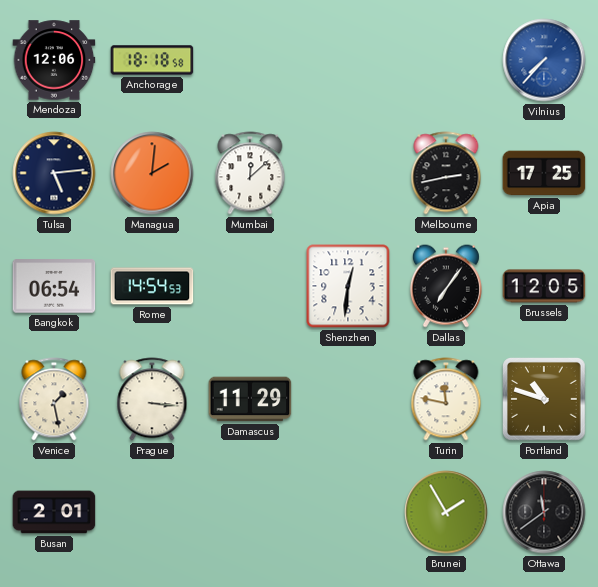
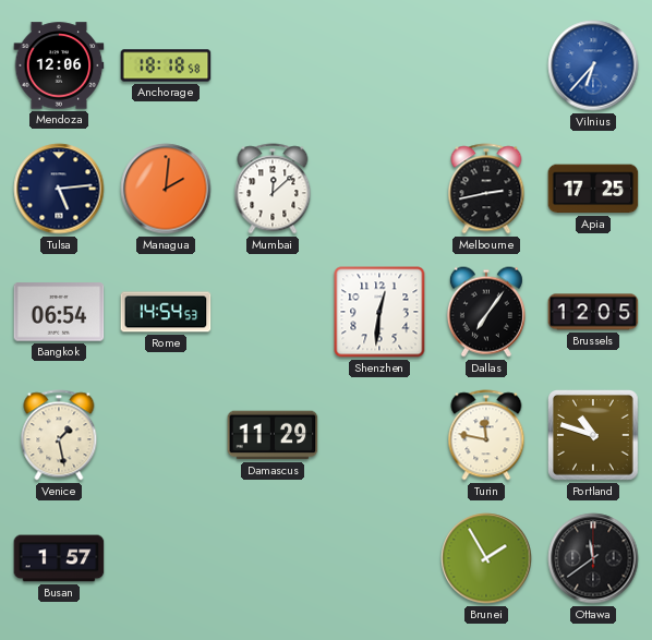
Vilnius: 7:37 -> 6:37
Prague: 3:16 -> none
Busan: 2:01 -> 1:57
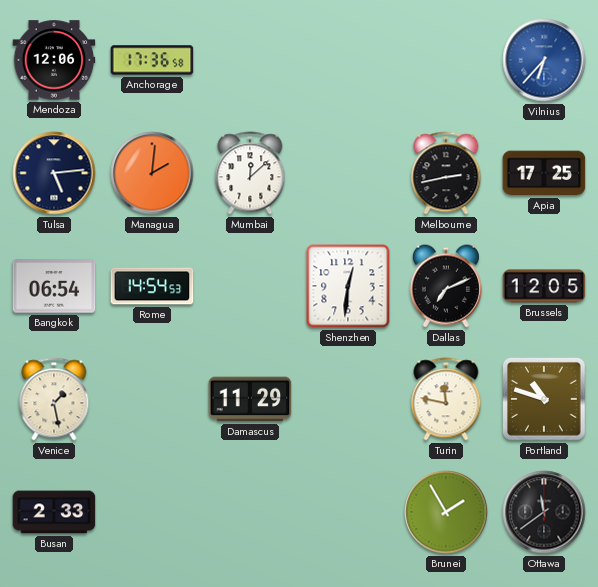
Anchorage: 18:18 -> 17:36
Dallas: 7:06 -> 7:11
Busan: 1:57 -> 2:33
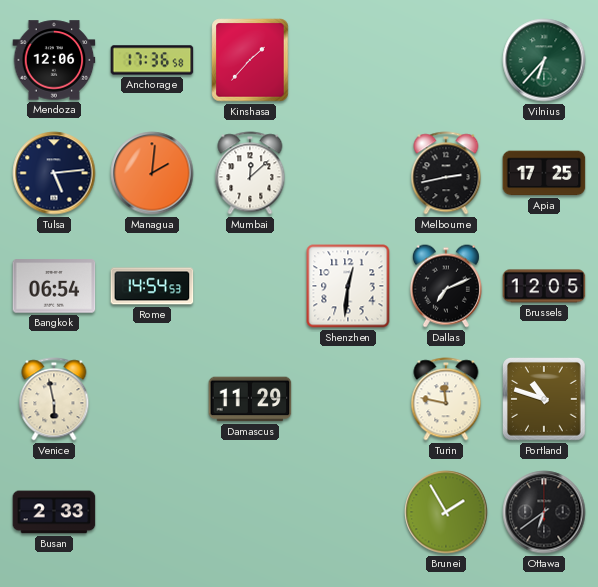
Kinshasa: none -> 1:37
Vilnius dial: blue -> green
Venice: 1:28 -> 5:58
Ottawa: 11:39 -> 6:39
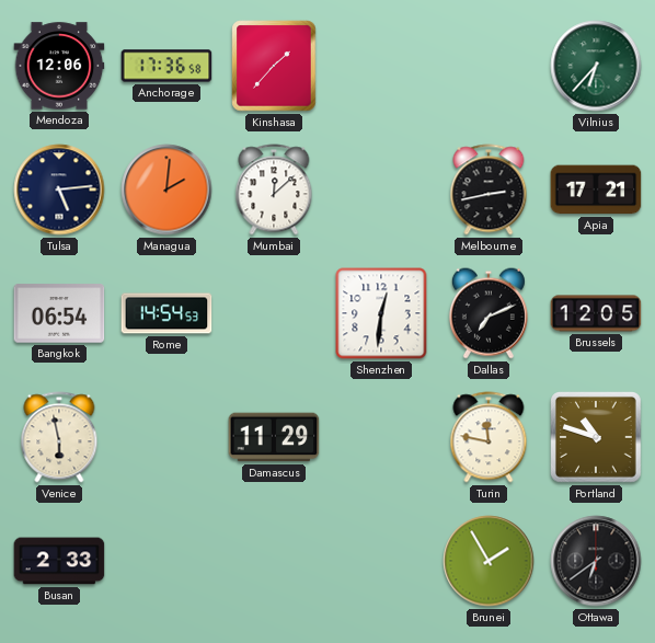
Apia: 17:25 -> 17:21
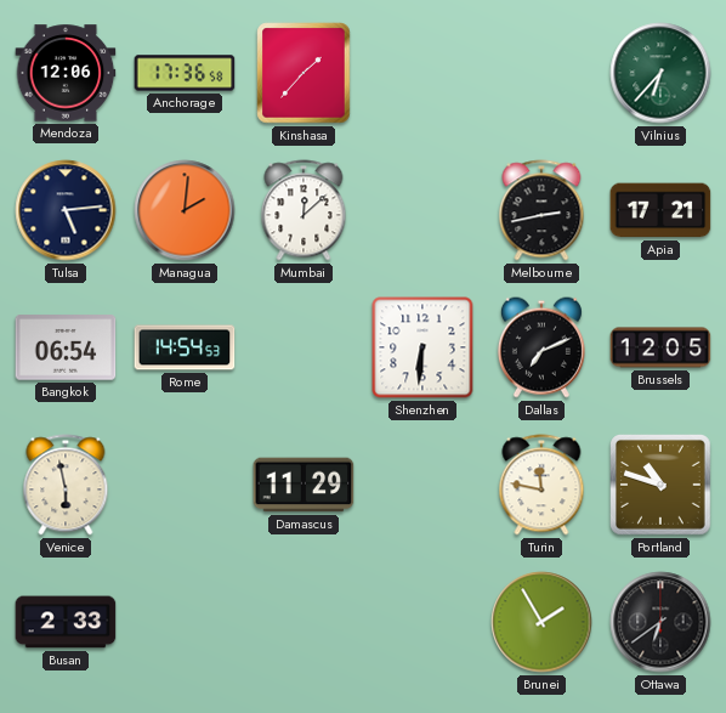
Shenzhen: 12:31 -> 6:31
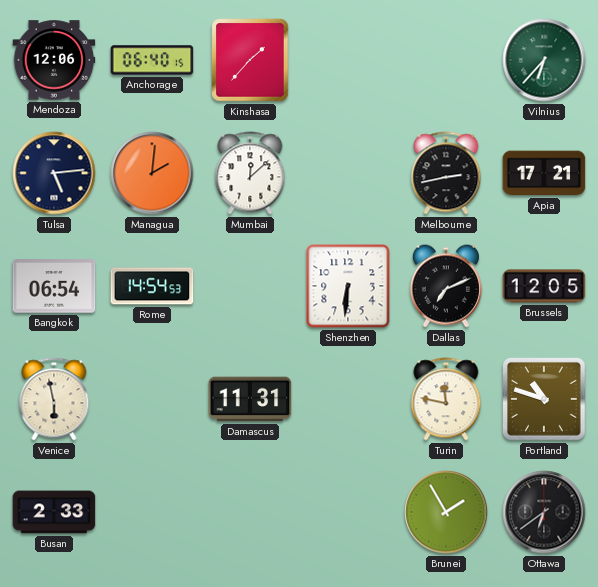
Anchorage: 17:36 -> 06:40
Damascus: 11:29 -> 11:31
